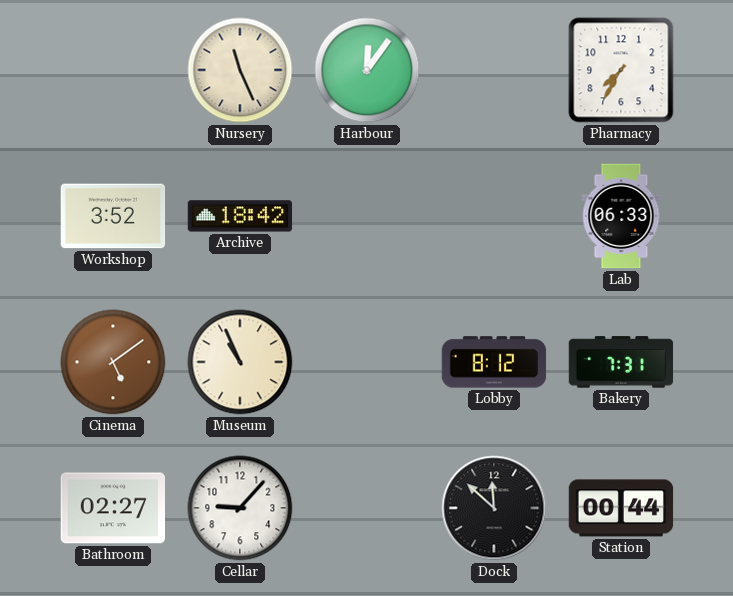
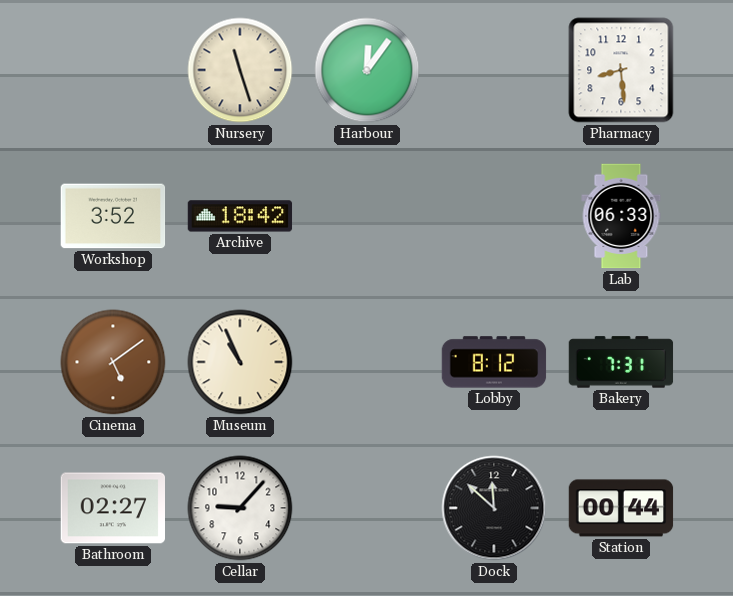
Nursery: 11:26 -> 11:27
Pharmacy: 7:35 -> 8:29
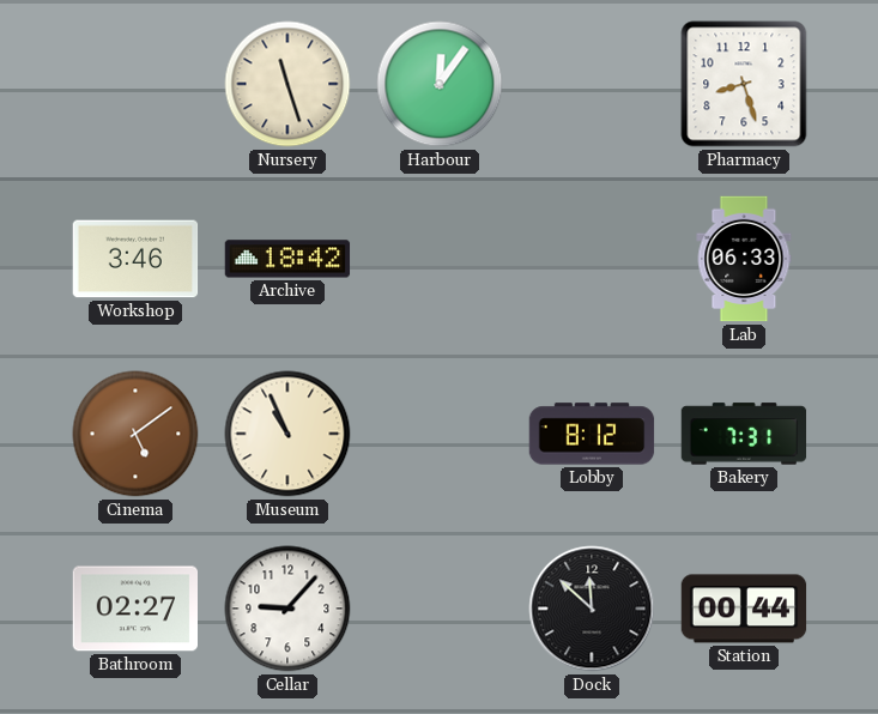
Pharmacy: 8:29 -> 8:27
Workshop: 3:52 -> 3:46
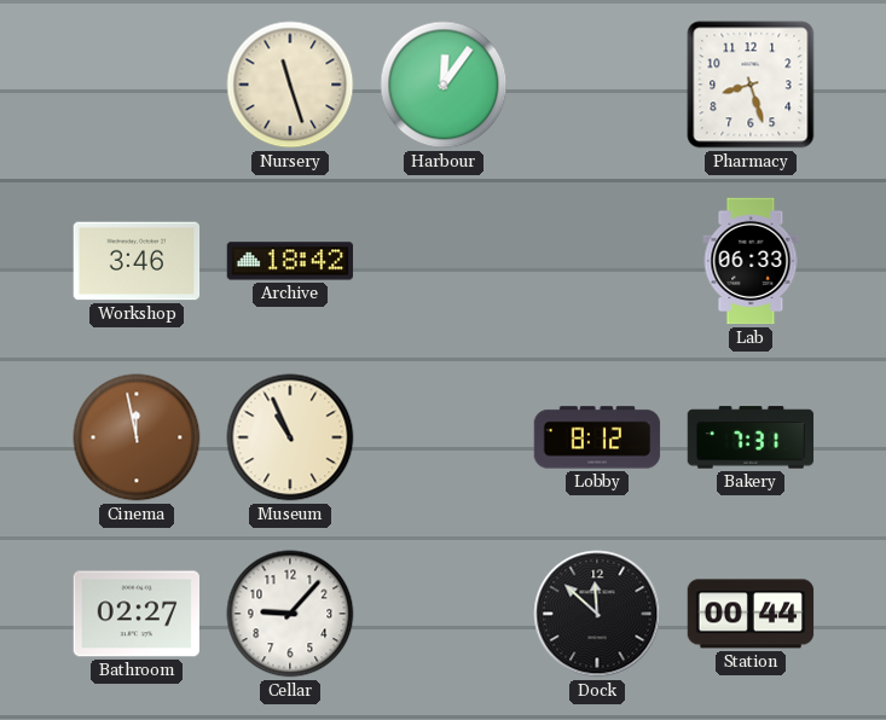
Cinema: 5:09 -> 11:58
